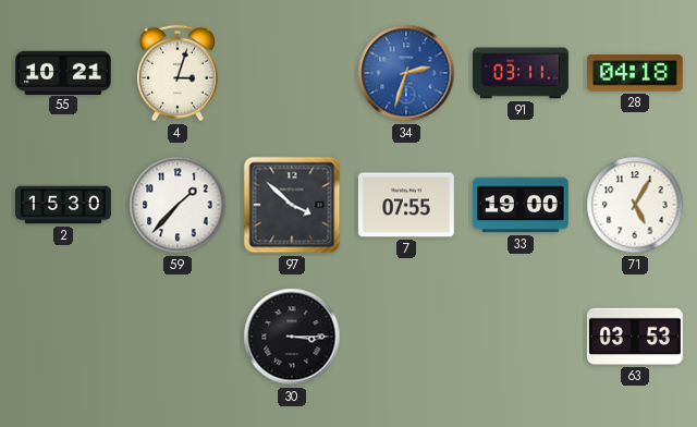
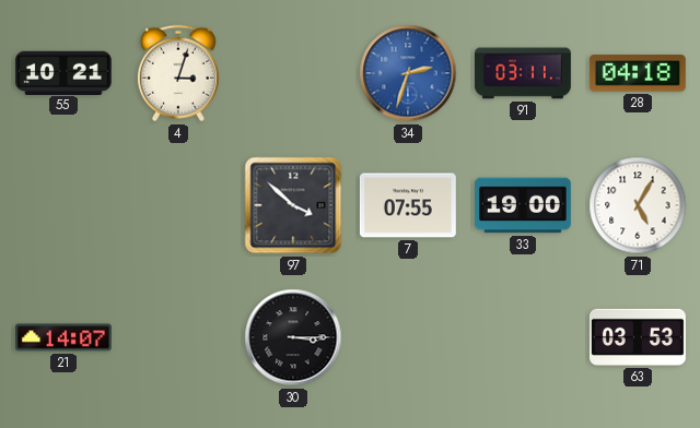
2: 15:30 -> none
59: 1:37 -> none
21: none -> 14:07
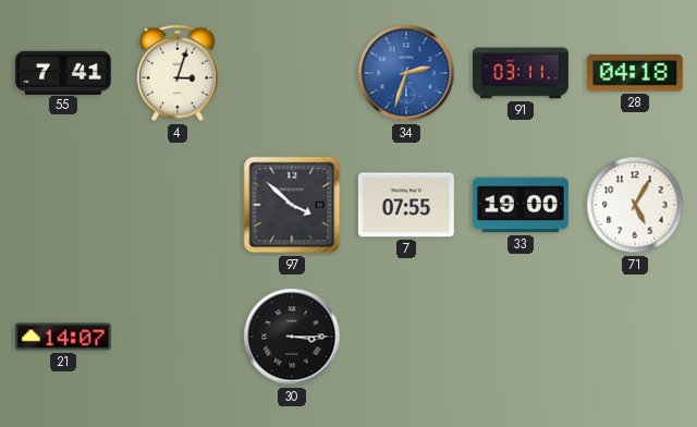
55: 10:21 -> 7:41
63: 03:53 -> none
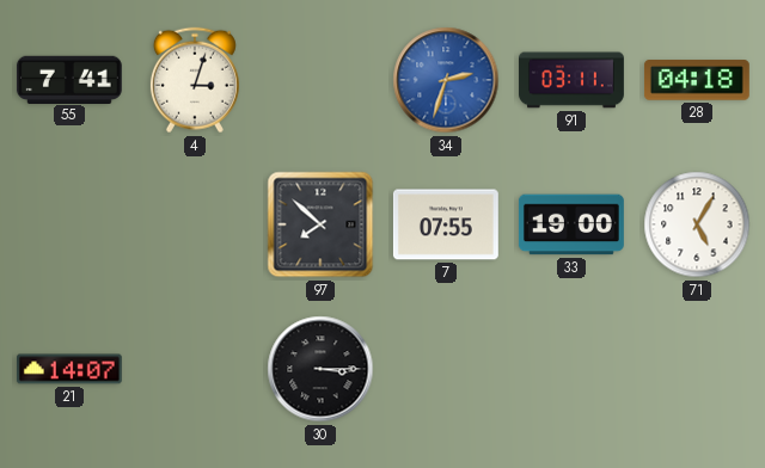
97: 3:52 -> 7:52
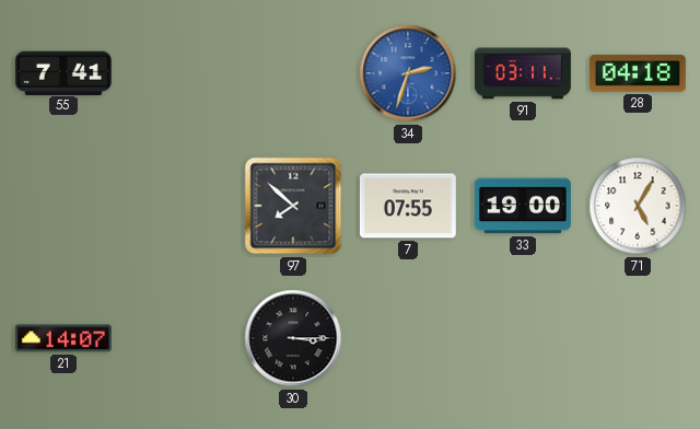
4: 3:03 -> none
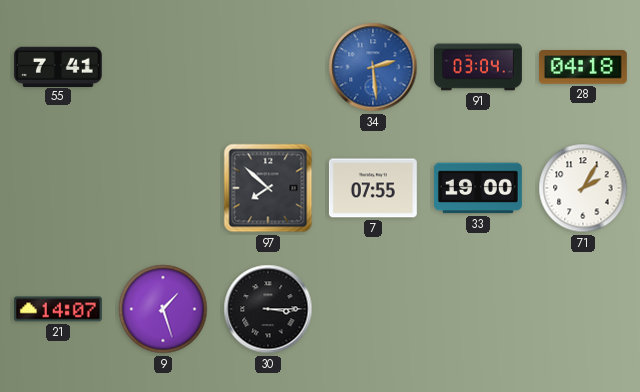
34: 2:33 -> 2:29
91: 03:11 -> 03:04
71: 5:05 -> 2:05
9: none -> 1:27
